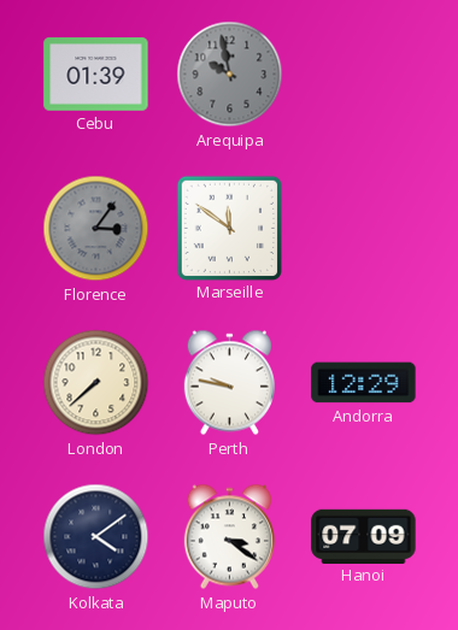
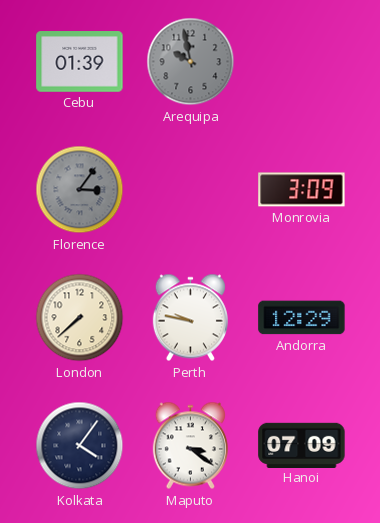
Marseille: 11:51 -> none
Monrovia: none -> 3:09
Kolkata: 4:09 -> 4:06
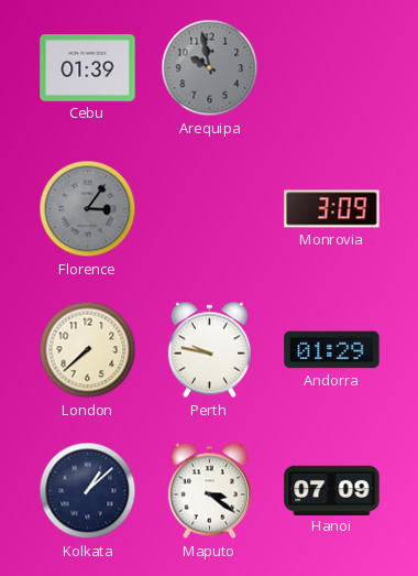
Andorra: 12:29 -> 01:29
Kolkata: 4:06 -> 1:08
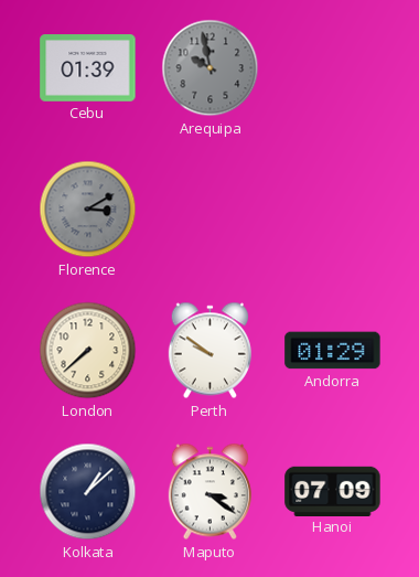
Florence: 3:06 -> 3:10
Monrovia: 3:09 -> none
Perth: 9:47 -> 9:51
